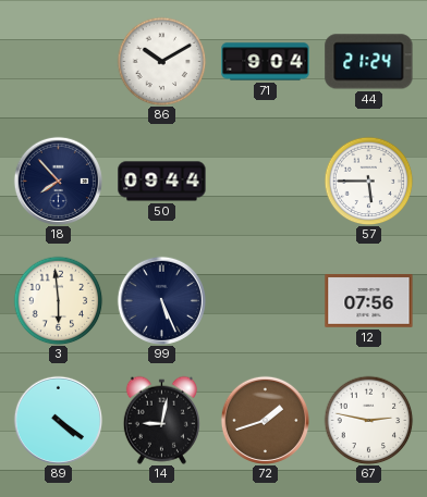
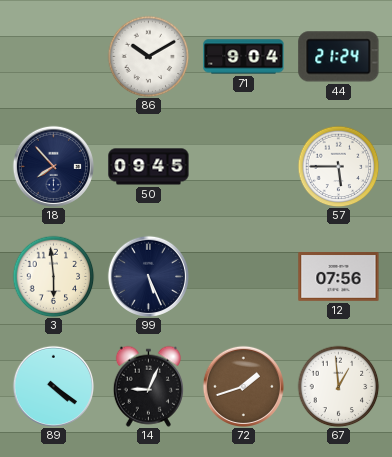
50: 09:44 -> 09:45
14: 9:02 -> 9:04
67: 2:47 -> 12:59
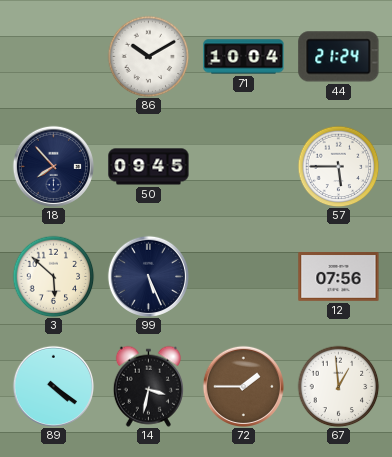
71: 9:04 -> 10:04
3: 5:59 -> 5:52
14: 9:04 -> 3:32
72: 1:42 -> 1:45
